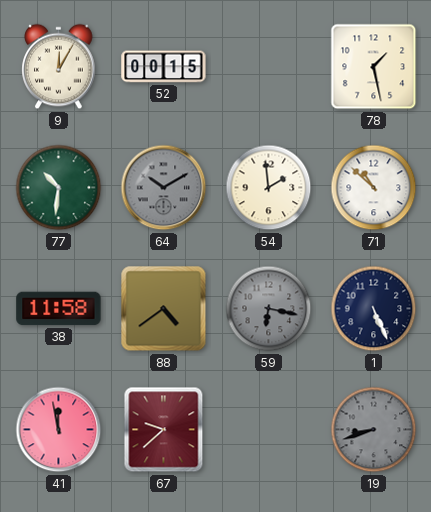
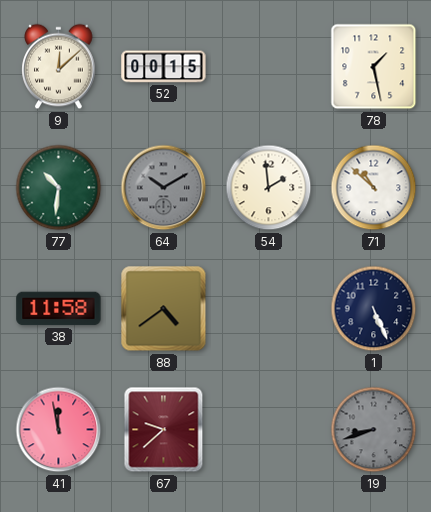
9: 12:05 -> 12:08
59: 6:17 -> none
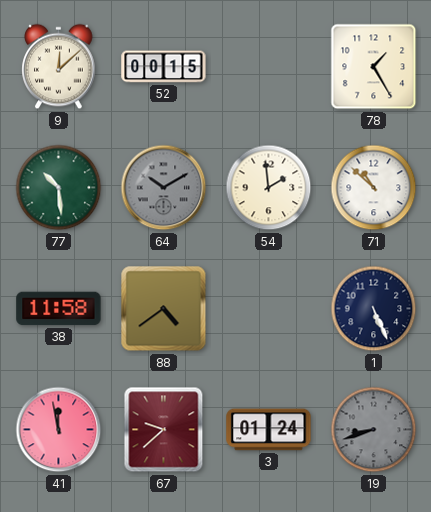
78: 1:28 -> 1:25
77: 10:31 -> 10:29
3: none -> 01:24
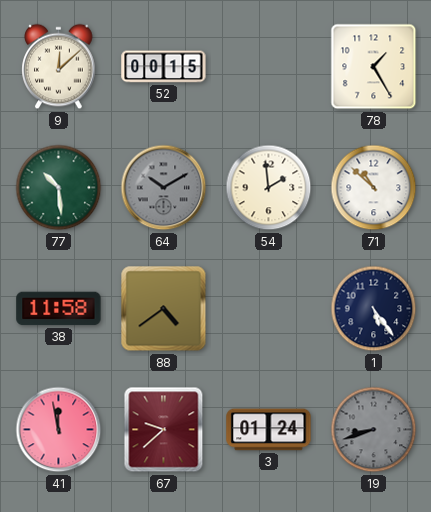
1: 5:26 -> 5:24
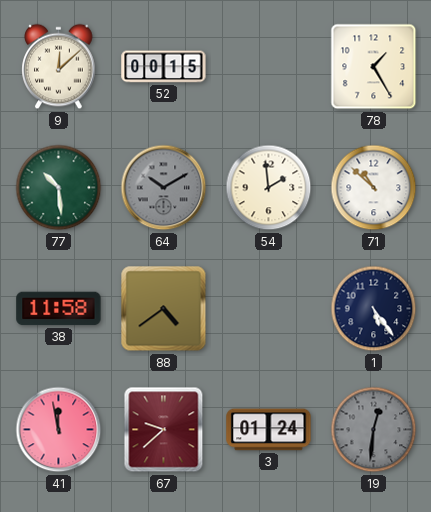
19: 8:42 -> 12:31
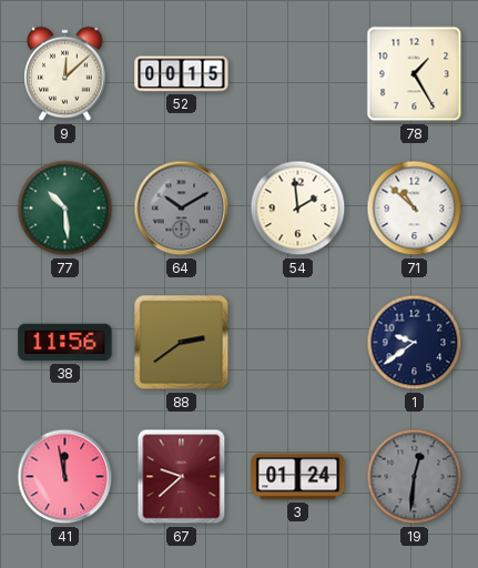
38: 11:58 -> 11:56
88: 4:39 -> 2:39
1: 5:24 -> 9:39
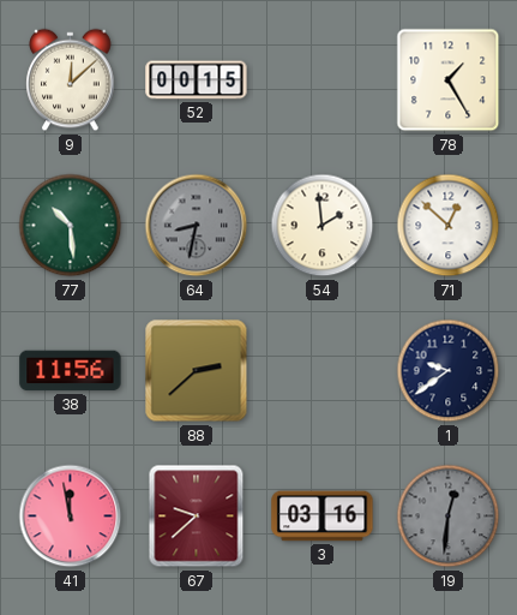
64: 10:10 -> 8:32
71: 10:52 -> 12:52
88: 2:39 -> 2:38
3: 01:24 -> 03:16
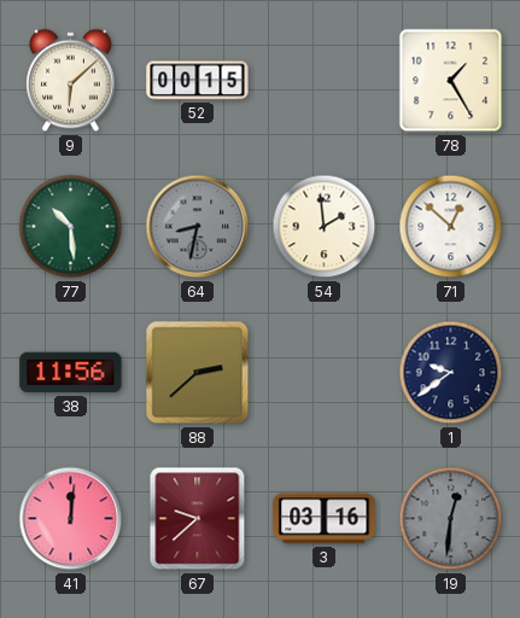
9: 12:08 -> 6:08
41: 11:58 -> 12:01
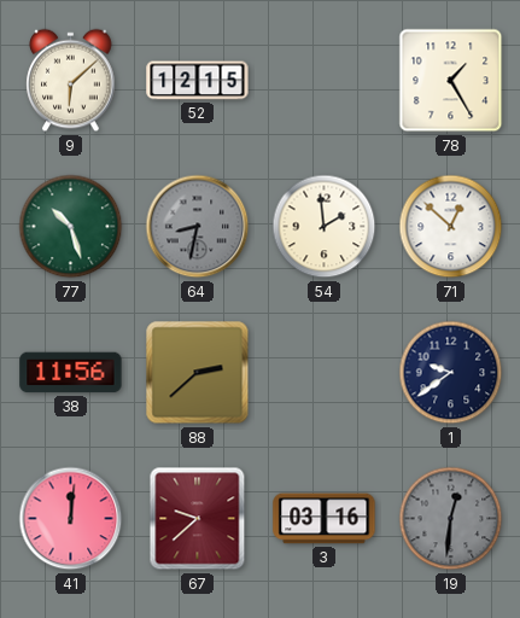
52: 00:15 -> 12:15
77: 10:29 -> 10:27
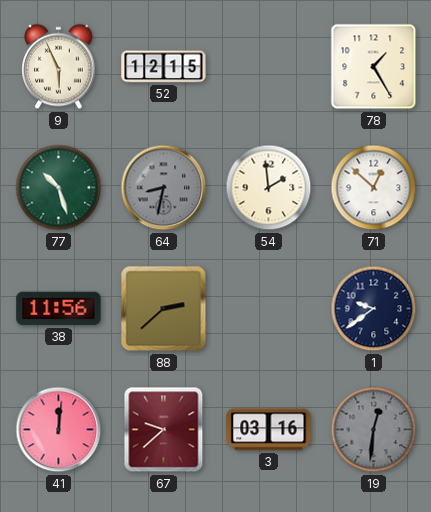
9: 6:08 -> 5:56
